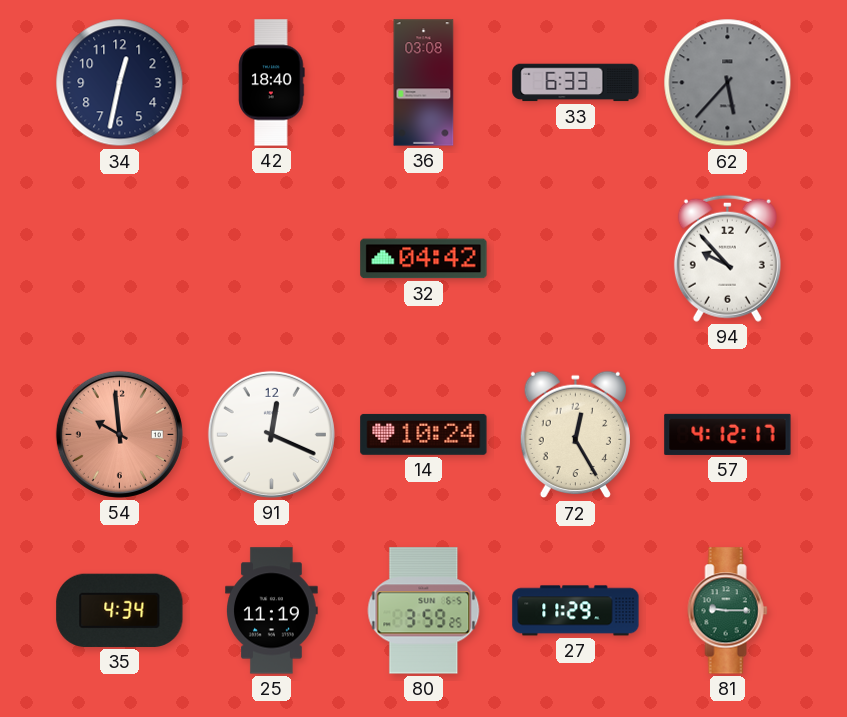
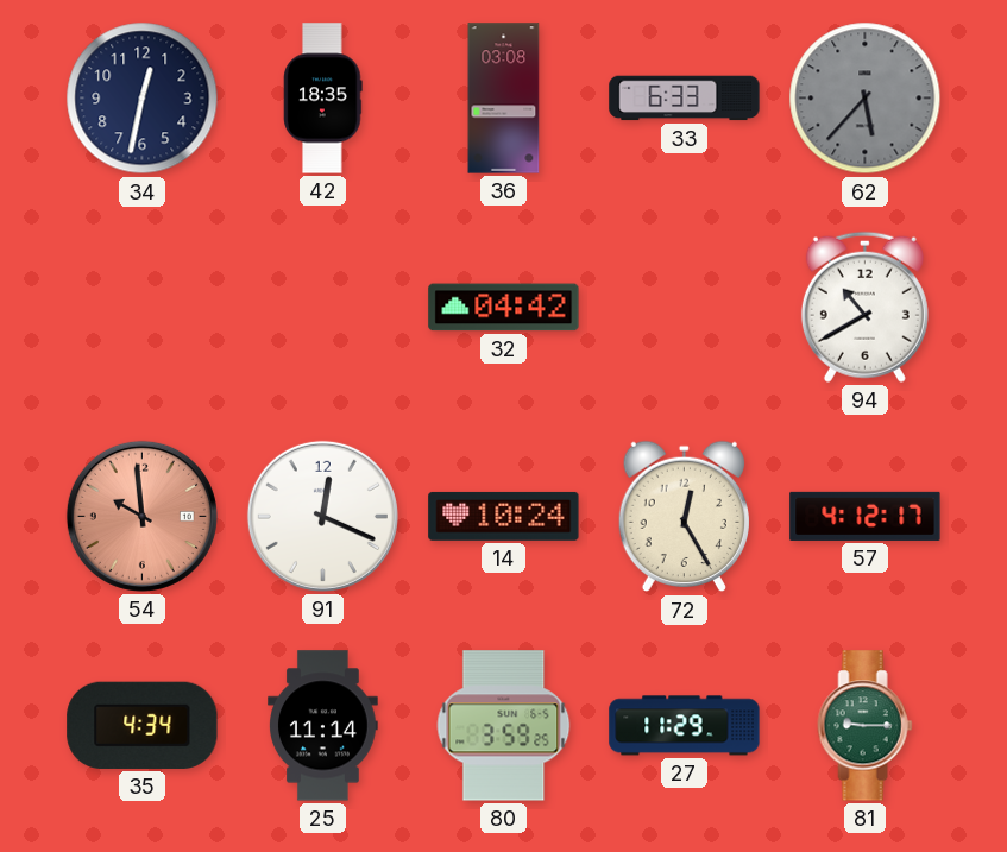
42: 18:40 -> 18:35
94: 9:53 -> 10:40
25: 11:19 -> 11:14
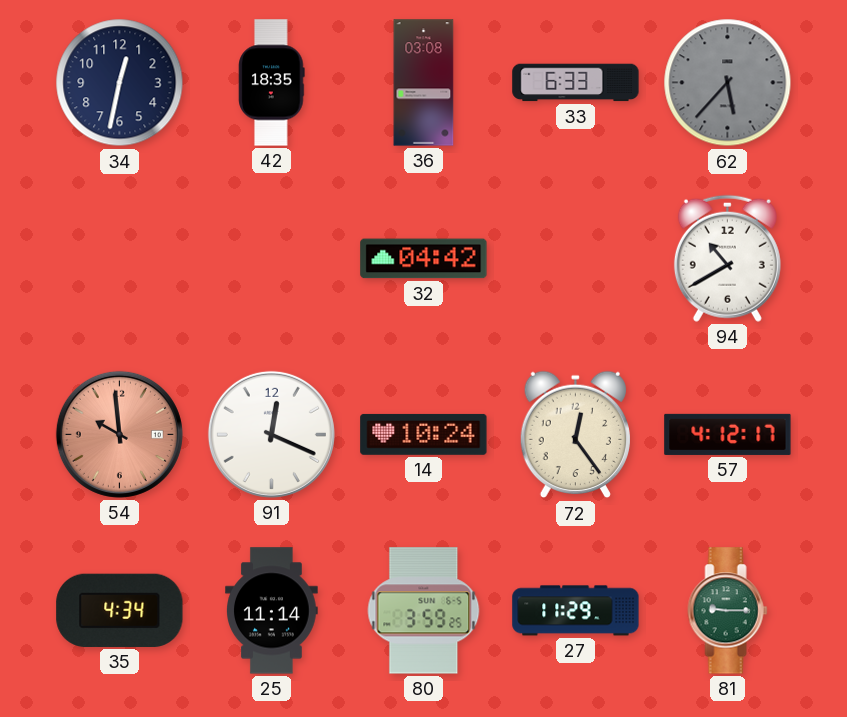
72: 12:25 -> 12:24
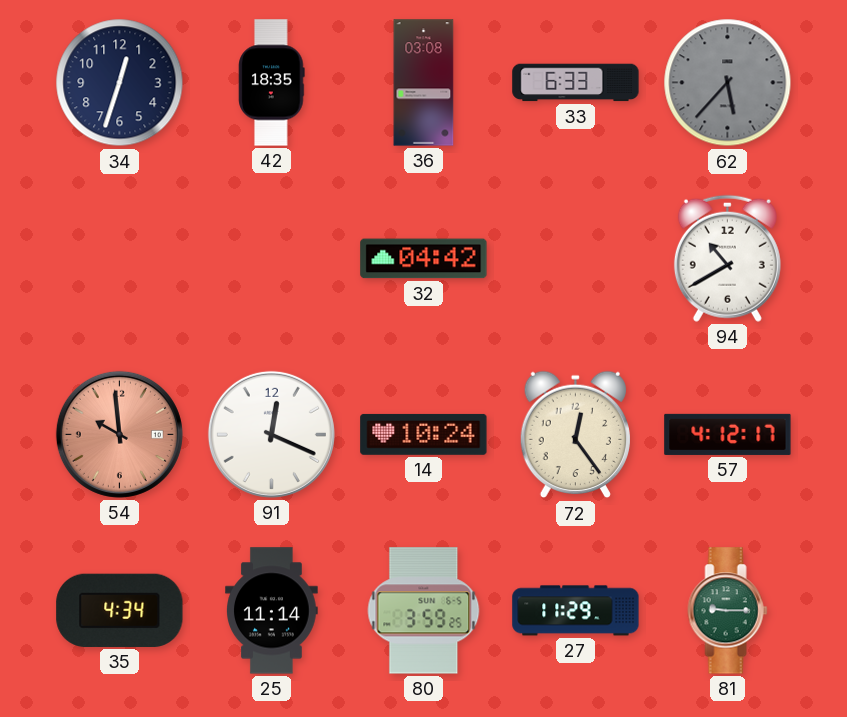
34: 12:32 -> 12:33
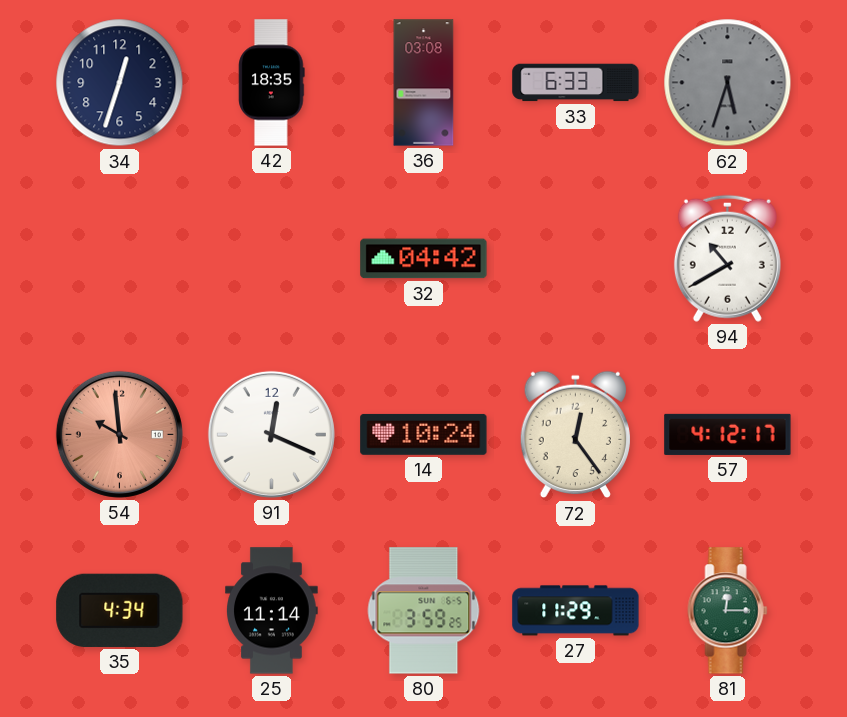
62: 5:37 -> 5:33
81: 9:15 -> 12:15
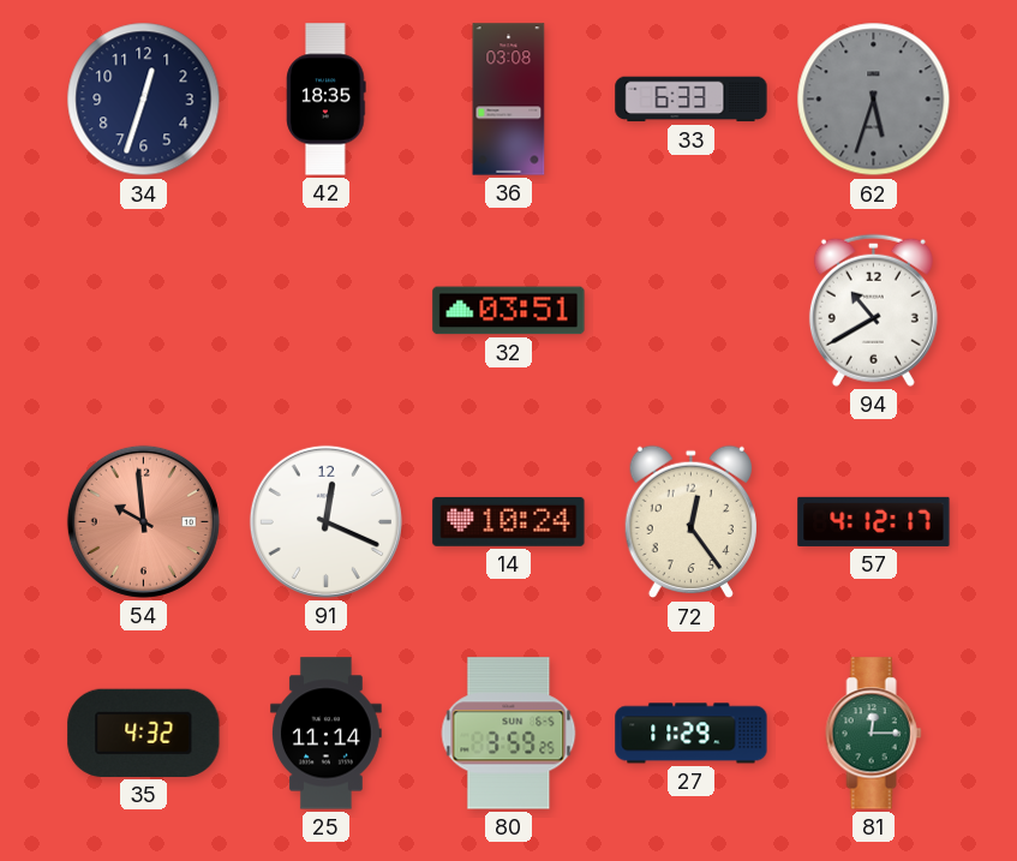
32: 04:42 -> 03:51
35: 4:34 -> 4:32
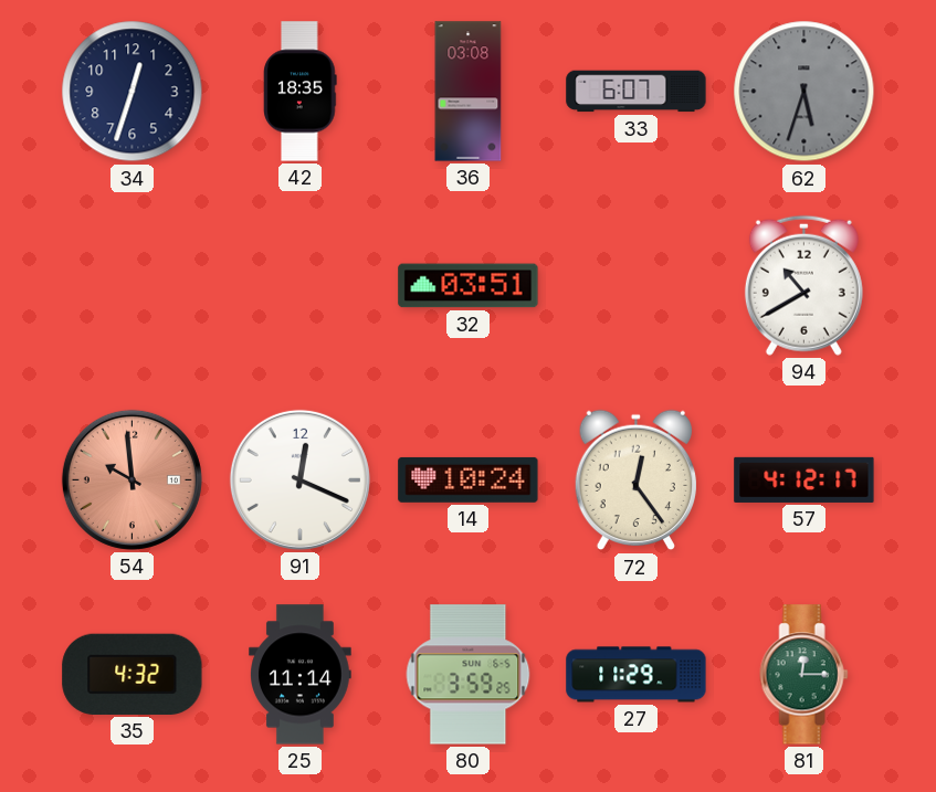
33: 6:33 -> 6:07
